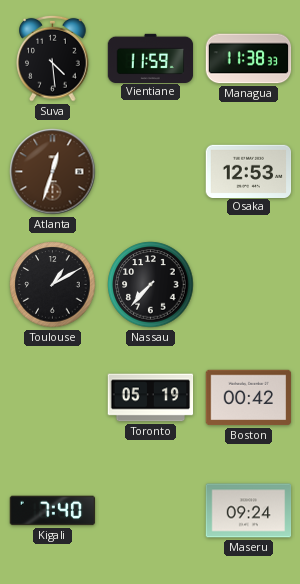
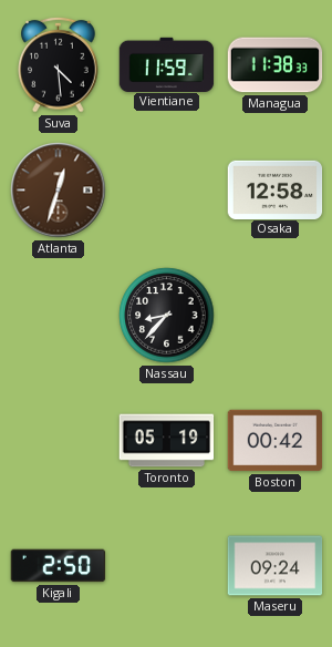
Osaka: 12:53 -> 12:58
Toulouse: 1:10 -> none
Nassau: 7:37 -> 8:37
Kigali: 7:40 -> 2:50
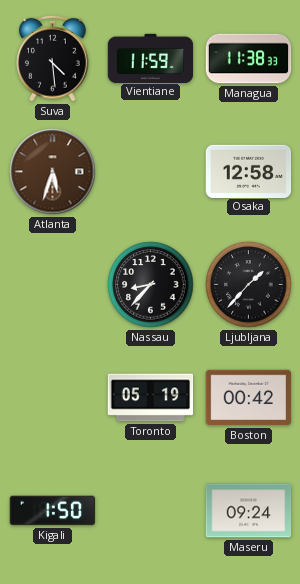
Atlanta: 12:33 -> 5:33
Ljubljana: none -> 1:37
Kigali: 2:50 -> 1:50
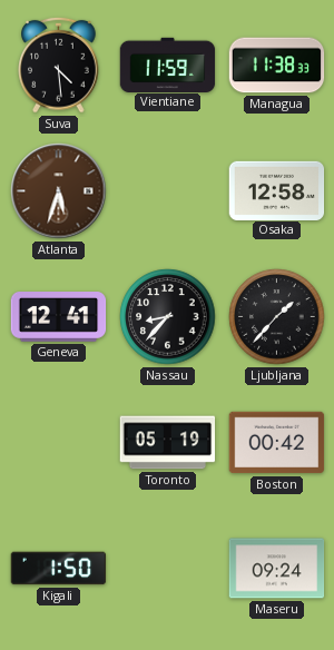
Geneva: none -> 12:41
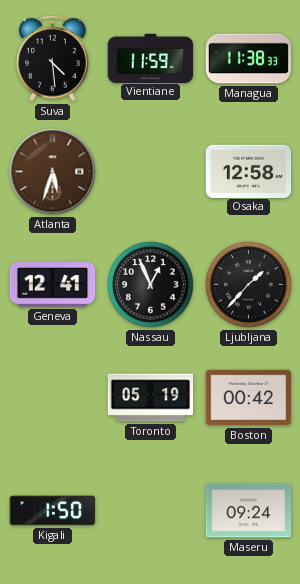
Nassau: 8:37 -> 12:56
